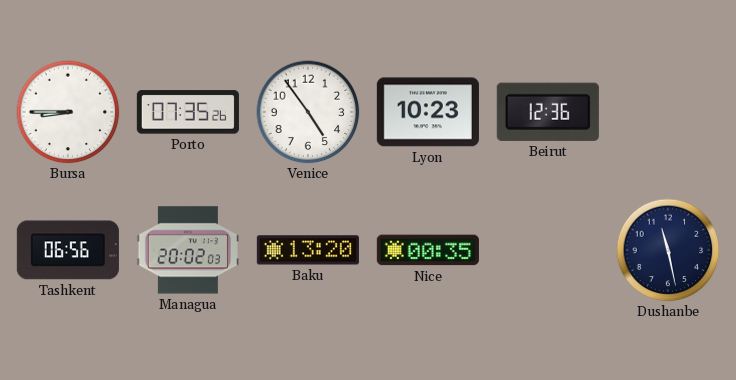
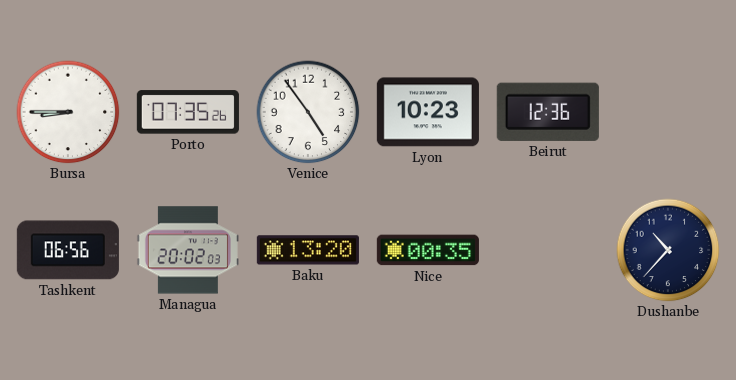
Dushanbe: 11:28 -> 10:37
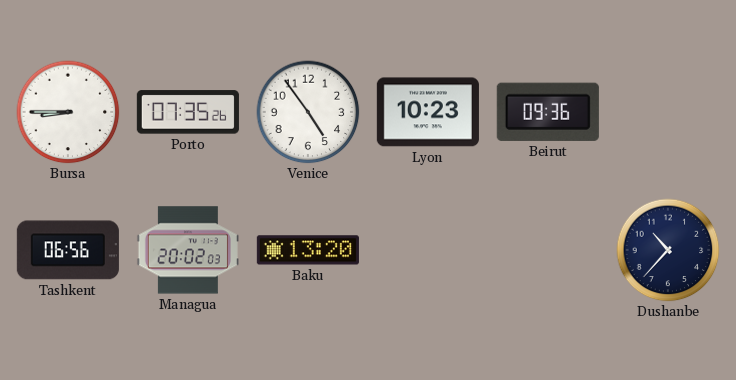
Beirut: 12:36 -> 09:36
Nice: 00:35 -> none
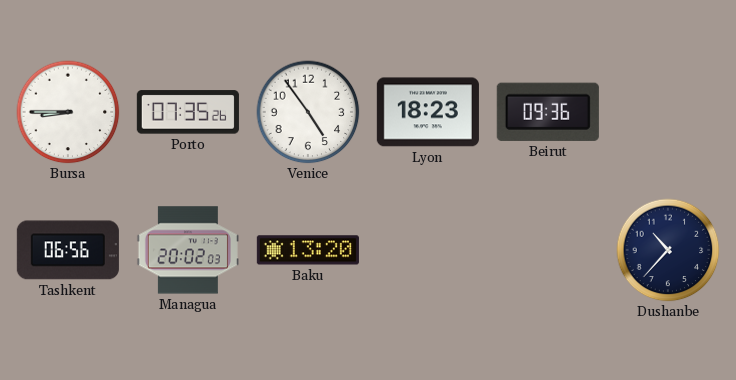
Lyon: 10:23 -> 18:23
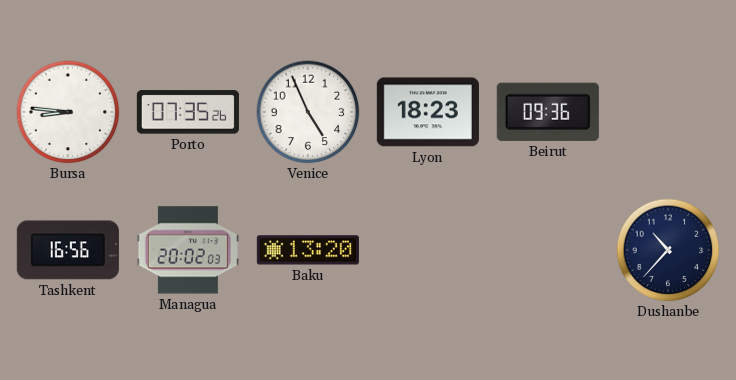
Bursa: 8:45 -> 8:46
Venice: 4:54 -> 4:56
Tashkent: 06:56 -> 16:56
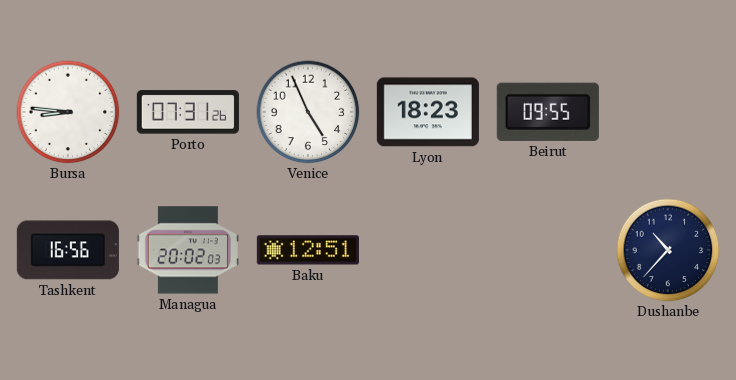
Porto: 07:35 -> 07:31
Beirut: 09:36 -> 09:55
Baku: 13:20 -> 12:51
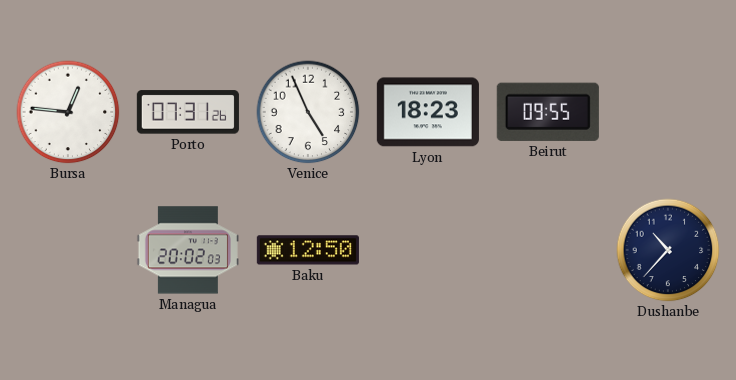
Bursa: 8:46 -> 12:46
Tashkent: 16:56 -> none
Baku: 12:51 -> 12:50
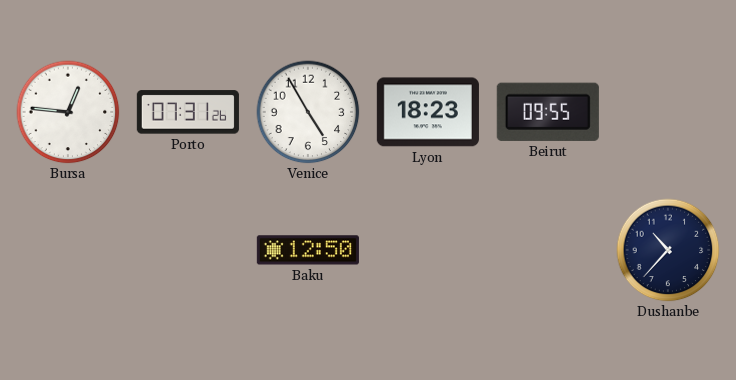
Venice: 4:56 -> 4:55
Managua: 20:02 -> none
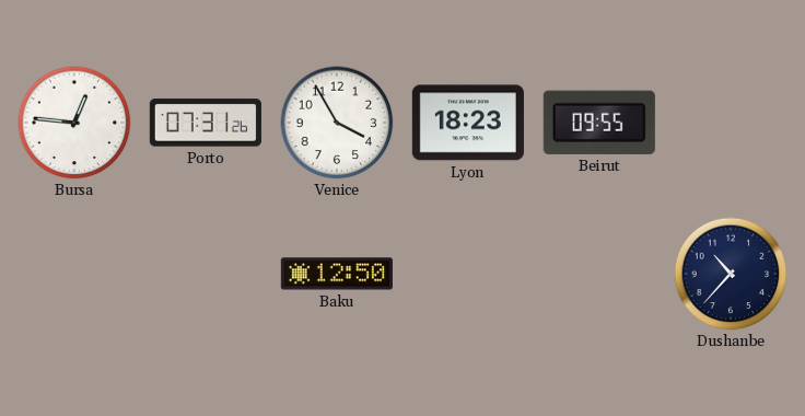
Venice: 4:55 -> 3:55
